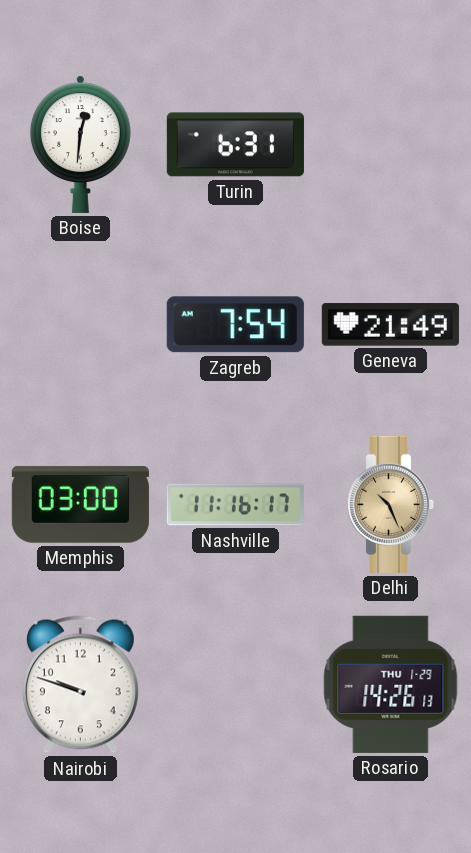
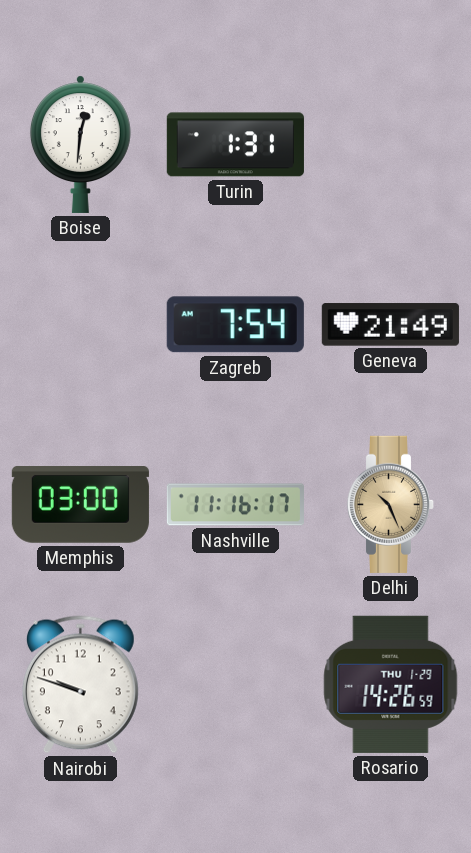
Turin: 6:31 -> 1:31
Rosario: 14:26:13 -> 14:26:59
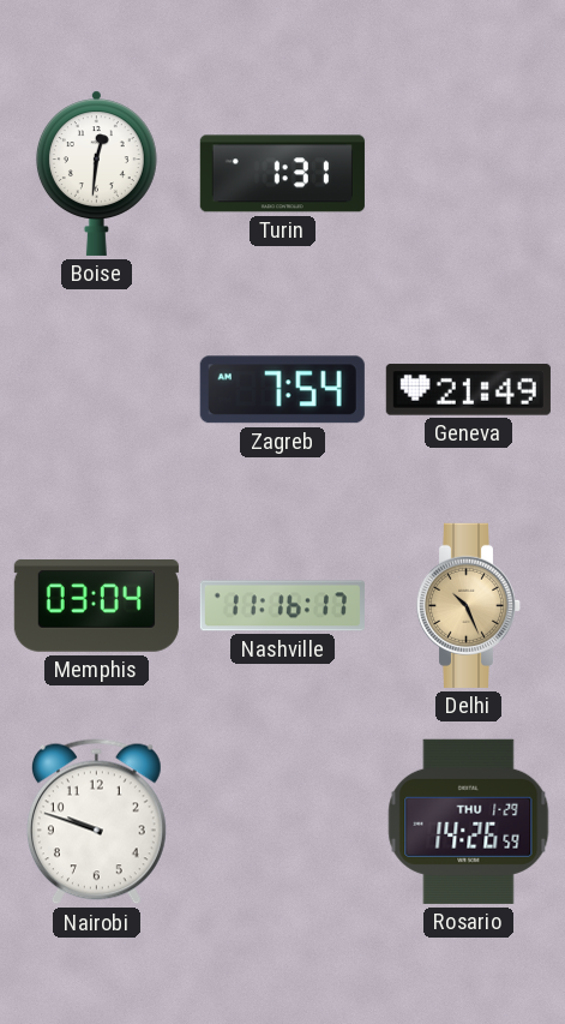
Memphis: 03:00 -> 03:04
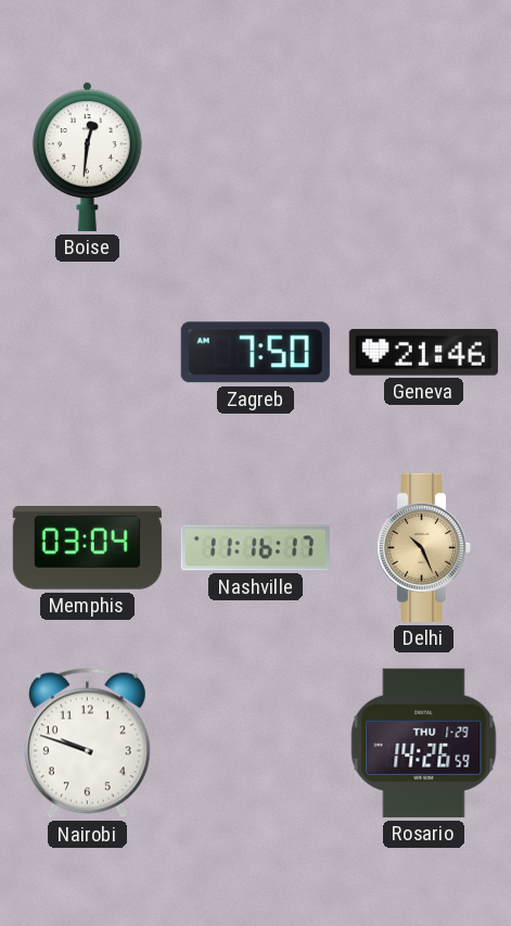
Turin: 1:31 -> none
Zagreb: 7:54 -> 7:50
Geneva: 21:49 -> 21:46
